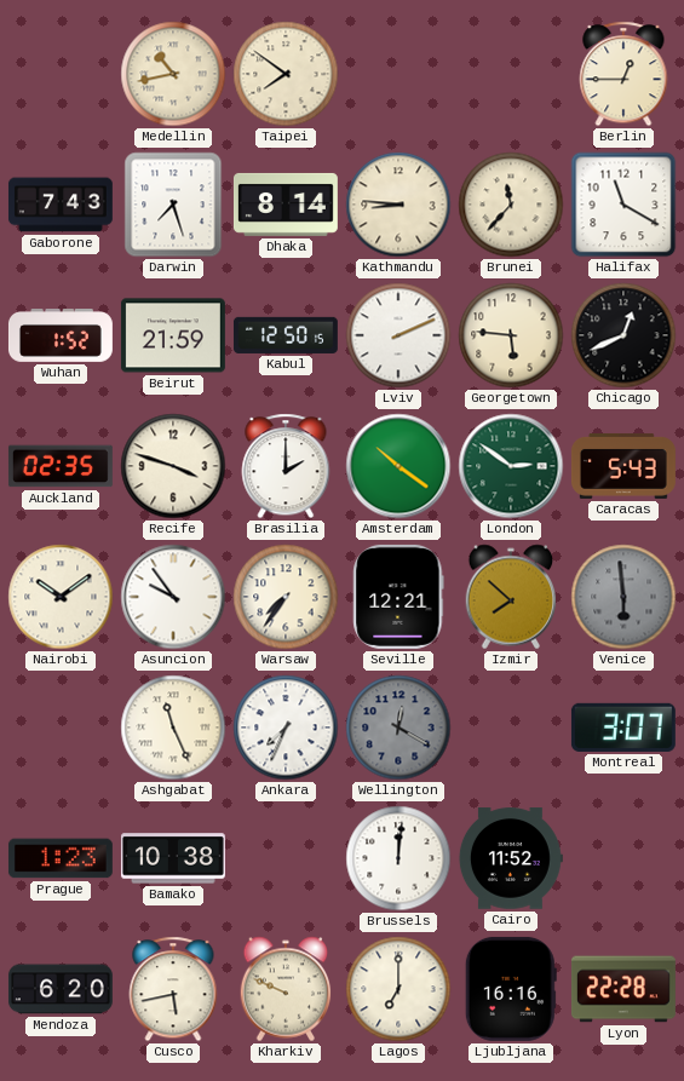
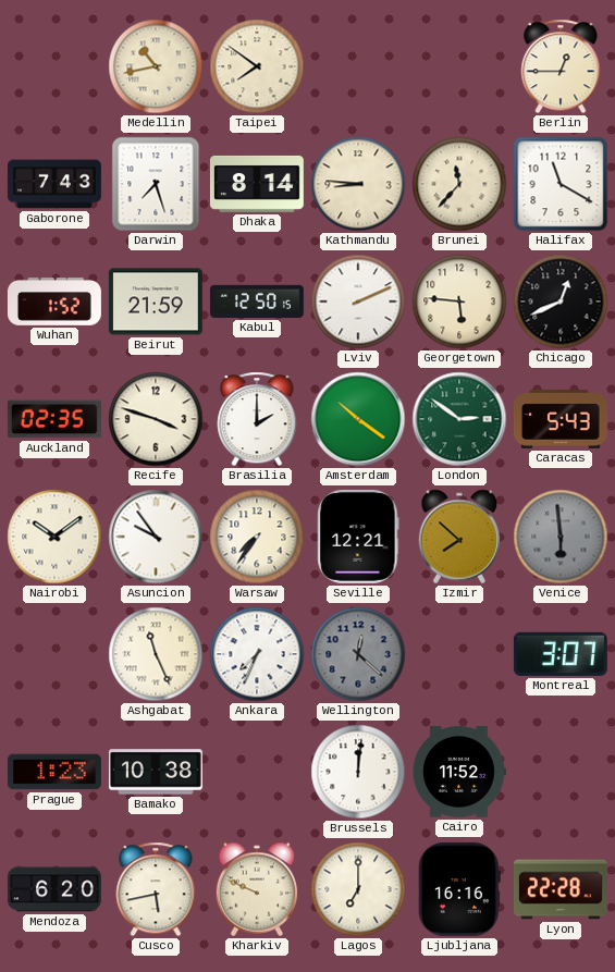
Wellington: 12:20 -> 12:22
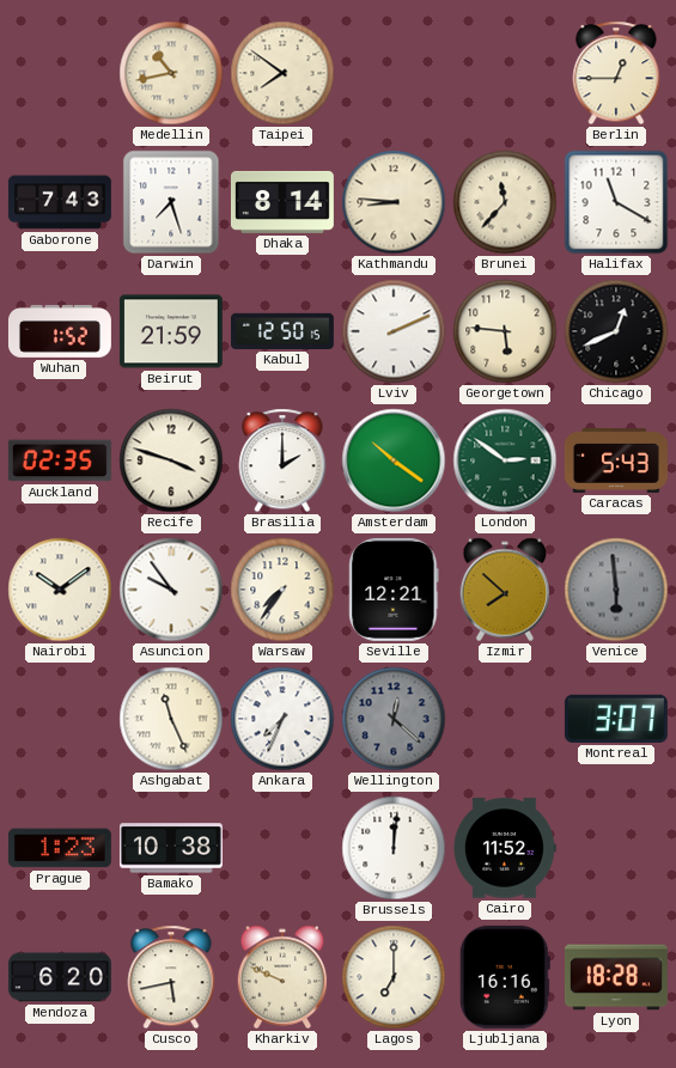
Lyon: 22:28 -> 18:28
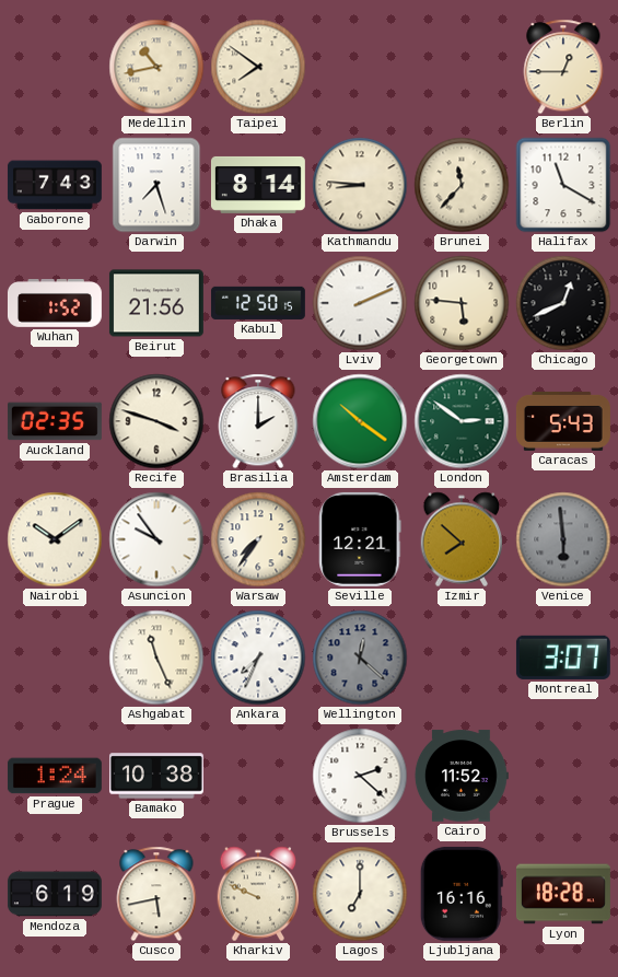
Beirut: 21:59 -> 21:56
Prague: 1:23 -> 1:24
Brussels: 12:01 -> 2:22
Mendoza: 6:20 -> 6:19
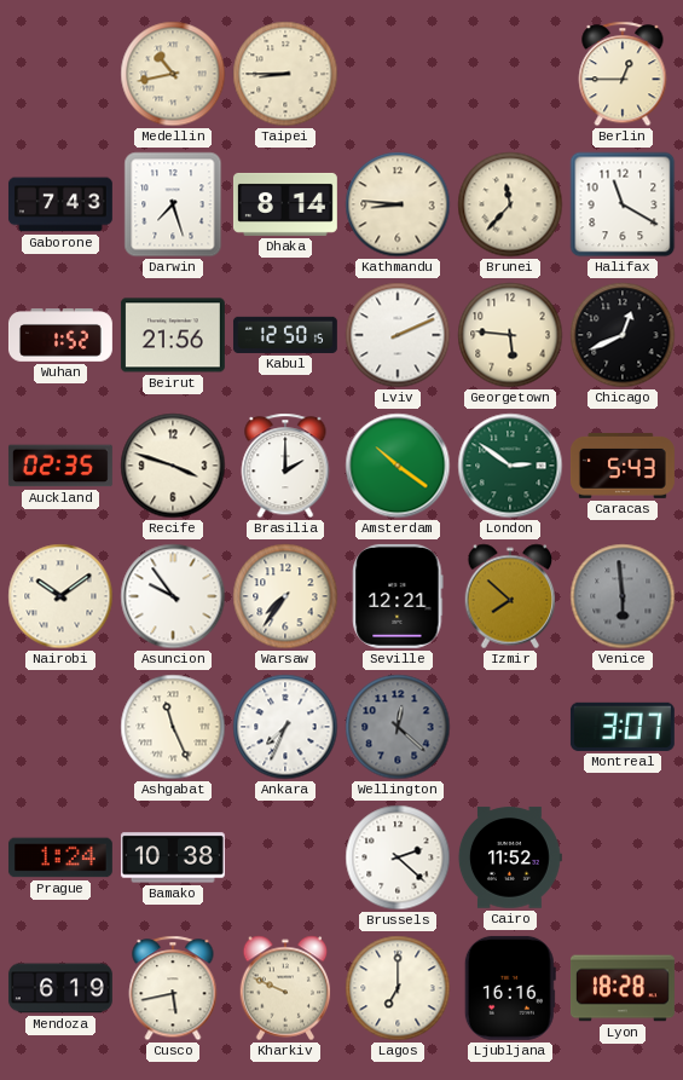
Taipei: 7:51 -> 8:45
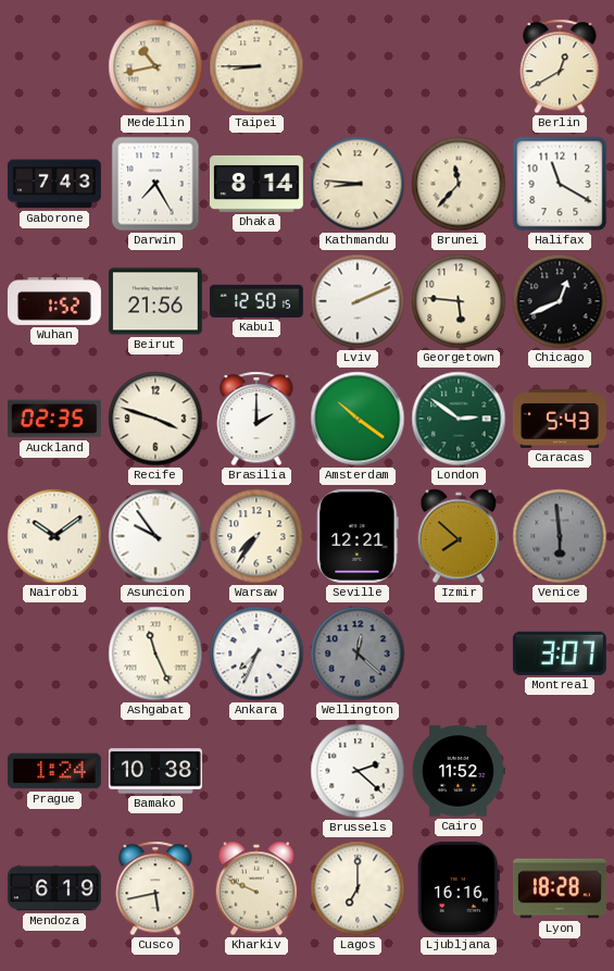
Berlin: 12:45 -> 12:40
Darwin: 7:27 -> 7:25
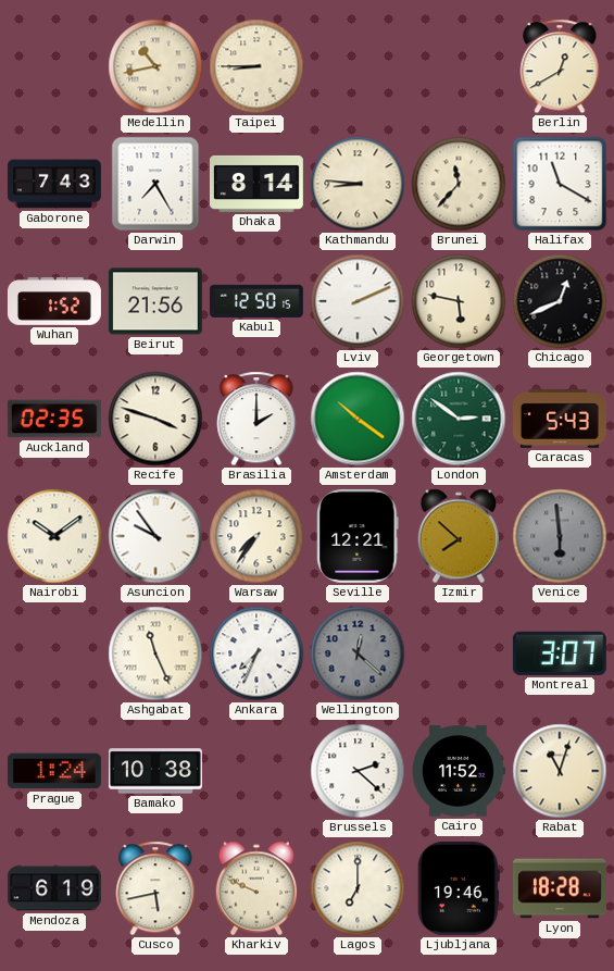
Georgetown: 5:46 -> 5:47
Rabat: none -> 11:03
Ljubljana: 16:16 -> 19:46
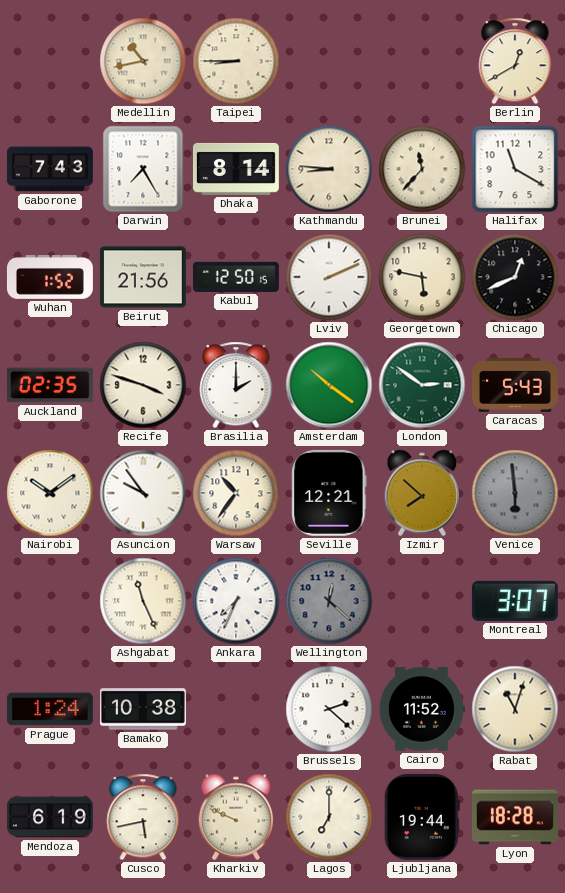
Warsaw: 7:36 -> 10:36
Ljubljana: 19:46 -> 19:44
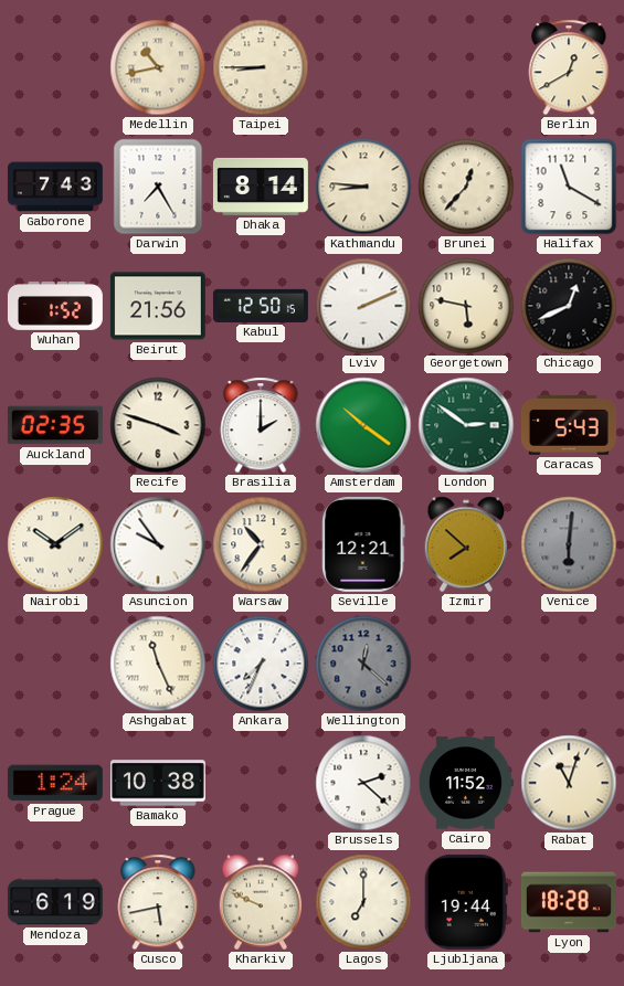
Brunei: 11:37 -> 12:37
Venice: 5:59 -> 6:01
Montreal: 3:07 -> none
